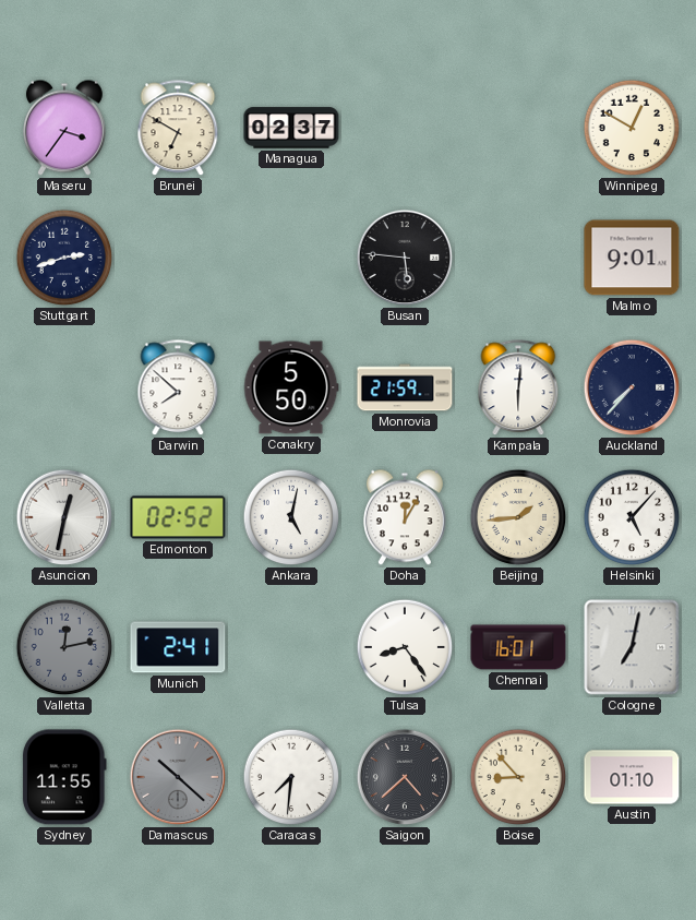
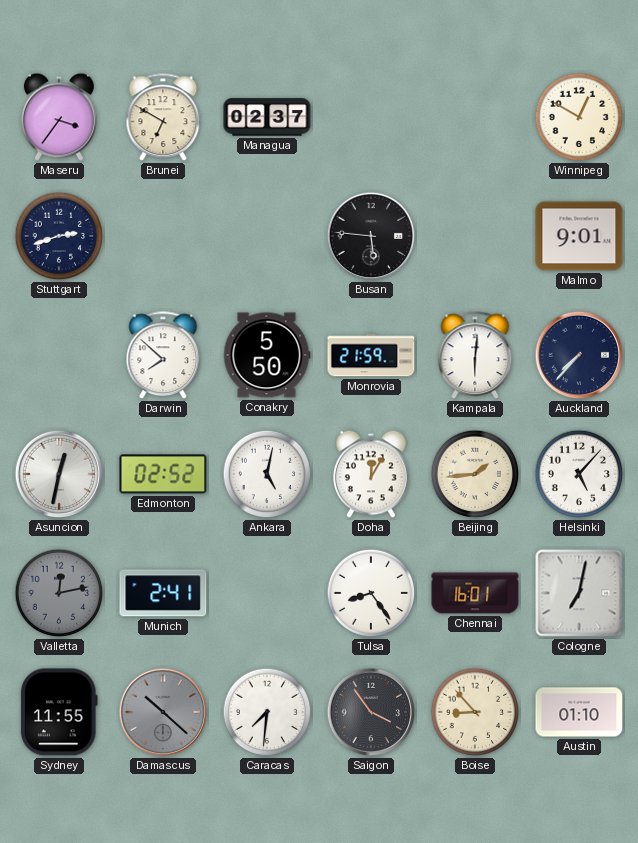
Saigon: 4:38 -> 3:54
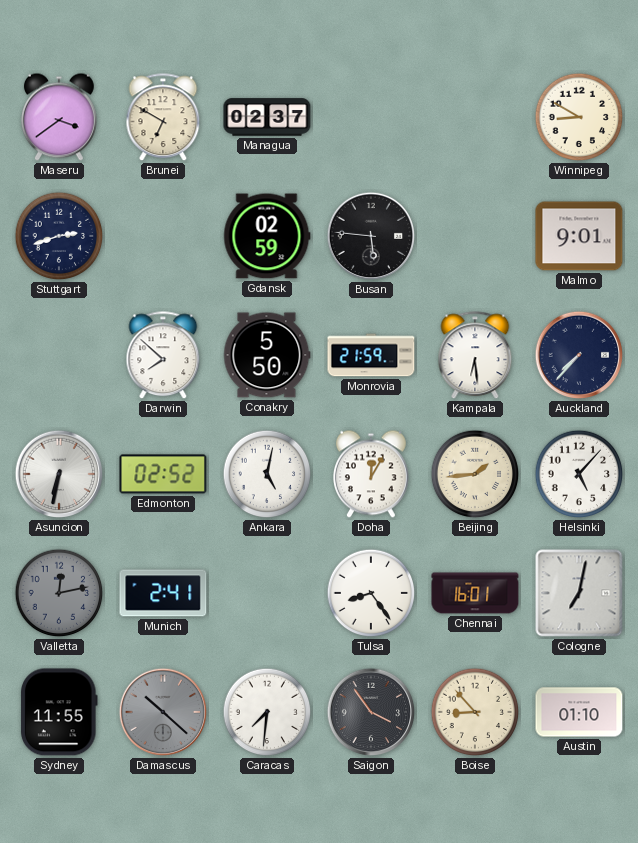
Maseru: 3:36 -> 3:39
Winnipeg: 12:50 -> 8:50
Gdansk: none -> 02:59
Kampala: 6:01 -> 6:29
Asuncion: 12:32 -> 6:32
